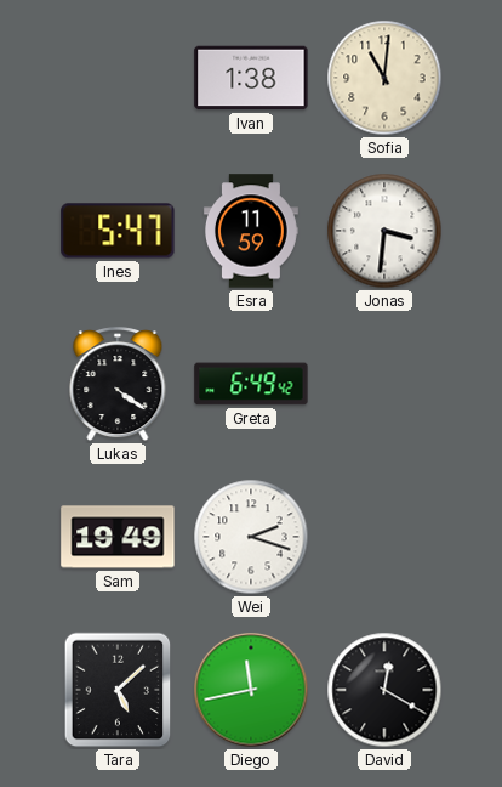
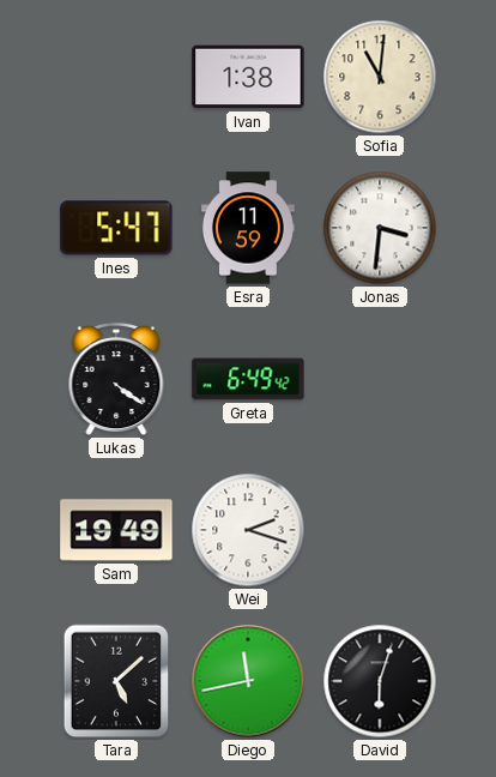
David: 12:20 -> 6:03
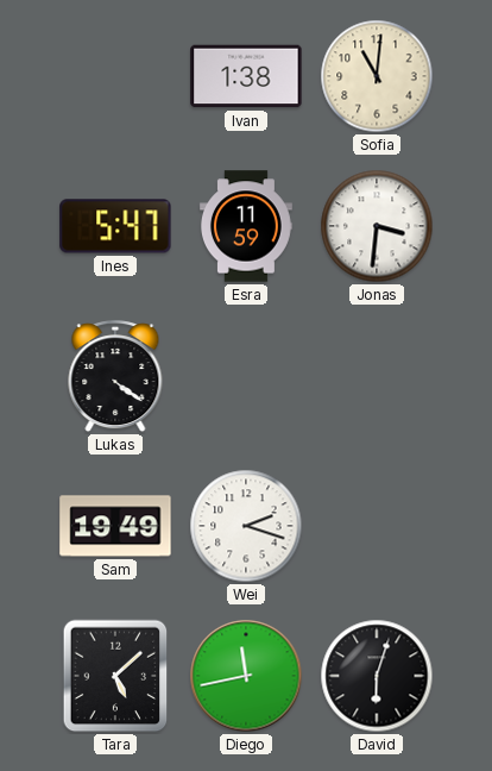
Greta: 6:49 -> none
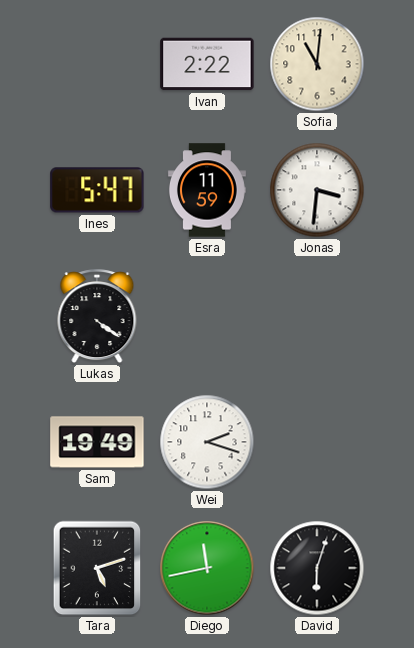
Ivan: 1:38 -> 2:22
Tara: 5:08 -> 5:12
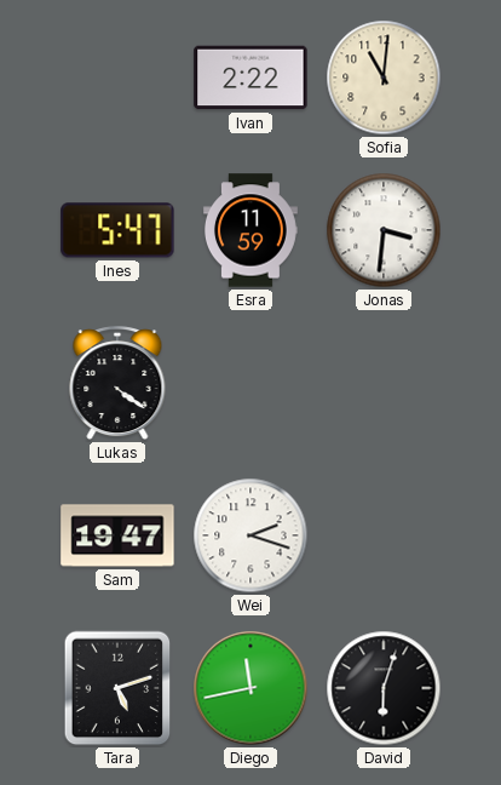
Sam: 19:49 -> 19:47
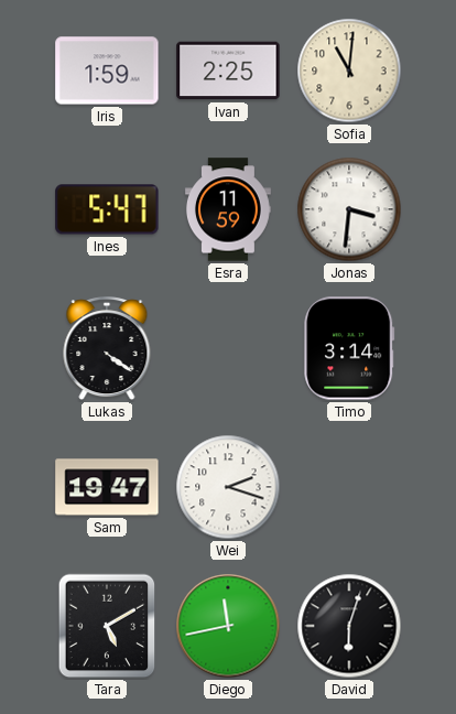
Iris: none -> 1:59
Ivan: 2:22 -> 2:25
Timo: none -> 3:14
Tara: 5:12 -> 5:10
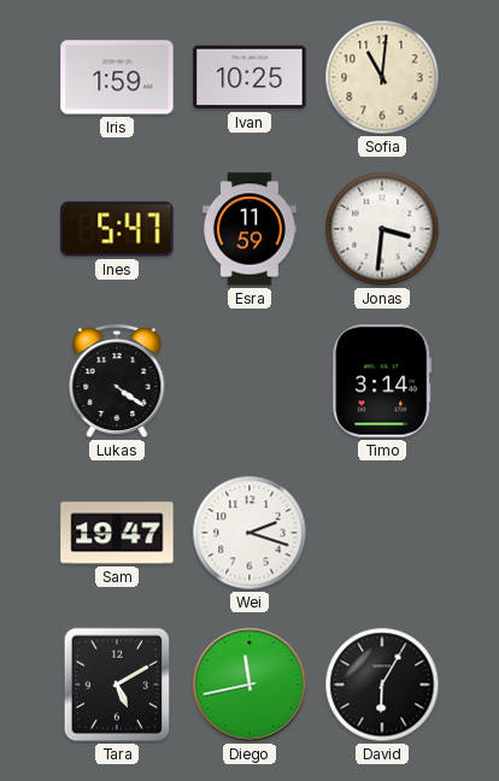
Ivan: 2:25 -> 10:25
David: 6:03 -> 6:05
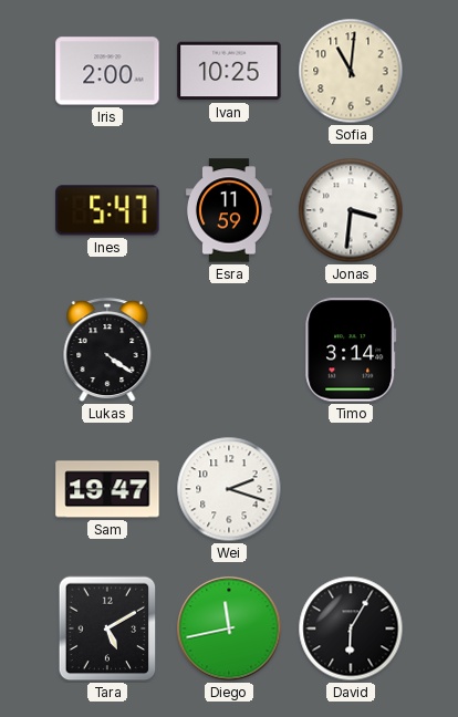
Iris: 1:59 -> 2:00
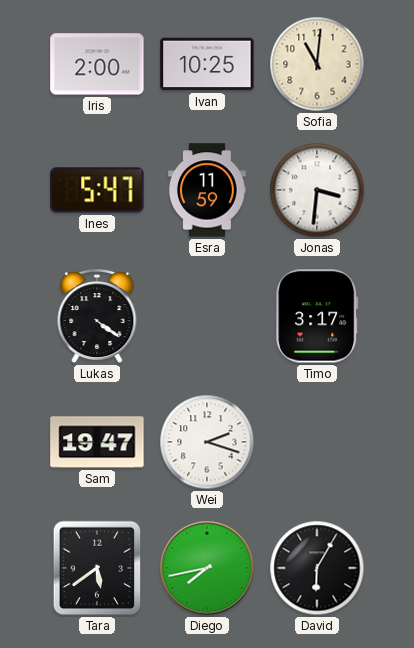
Timo: 3:14 -> 3:17
Tara: 5:10 -> 5:39
Diego: 11:43 -> 7:43
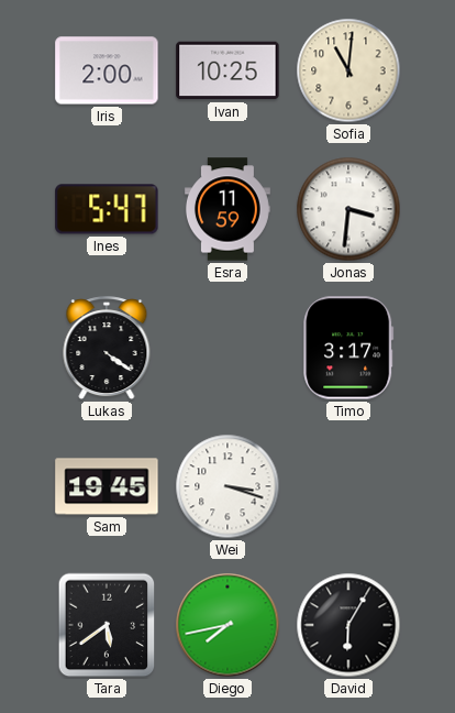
Sam: 19:47 -> 19:45
Wei: 2:18 -> 3:18
